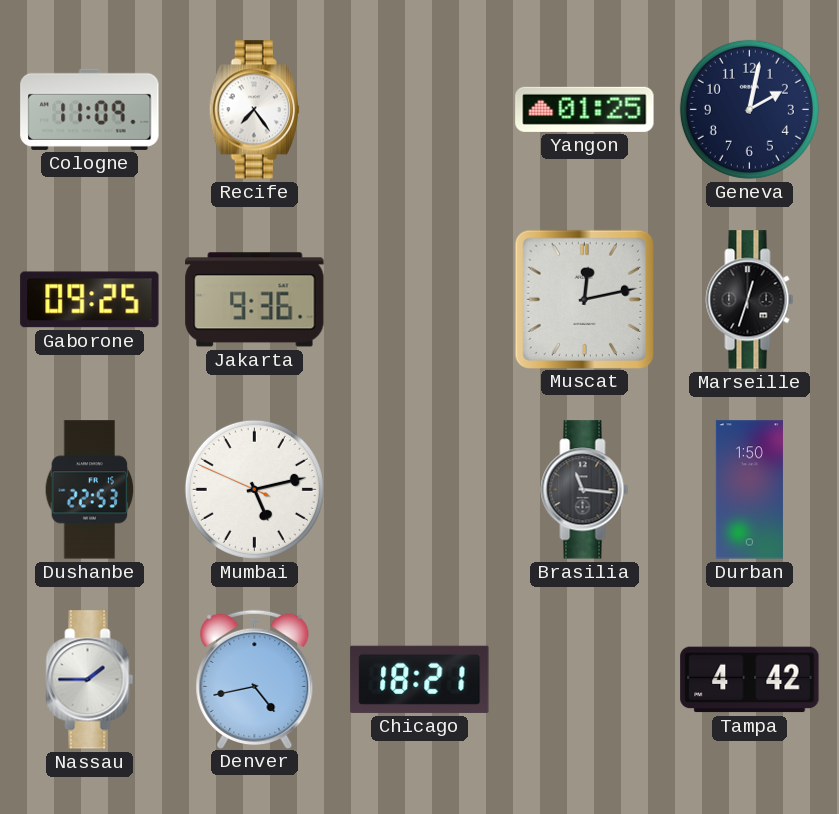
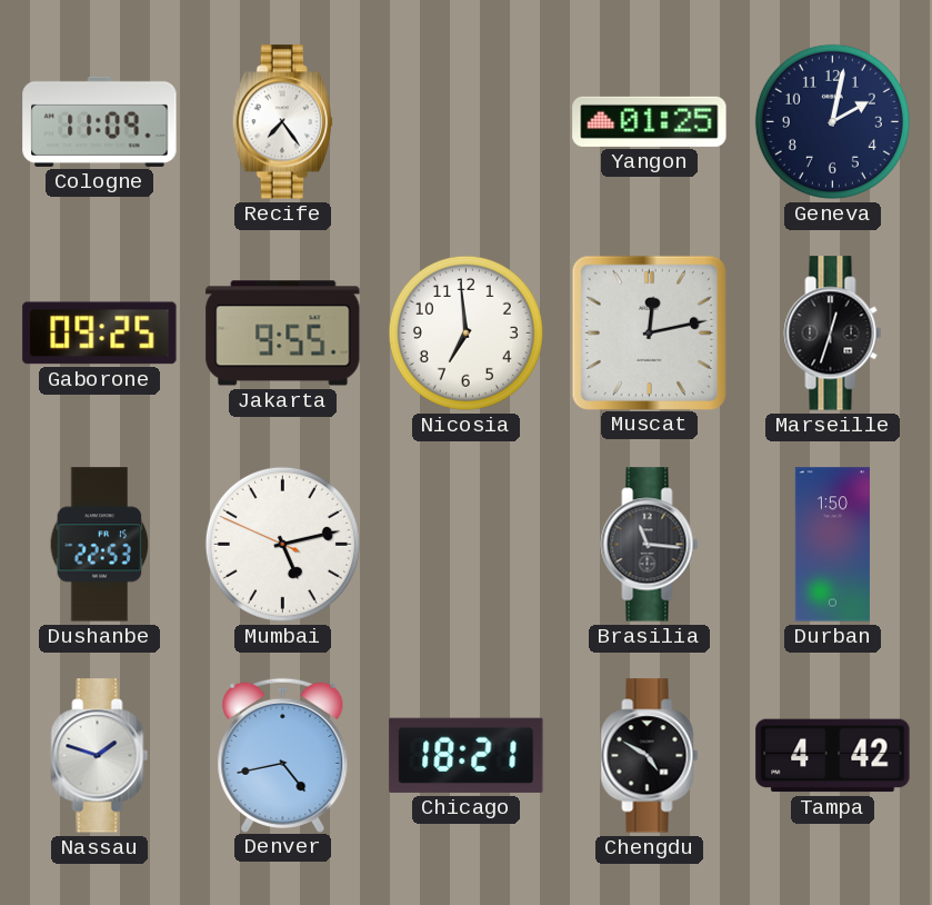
Jakarta: 9:36 -> 9:55
Nicosia: none -> 6:59
Nassau: 1:45 -> 1:48
Chengdu: none -> 4:50
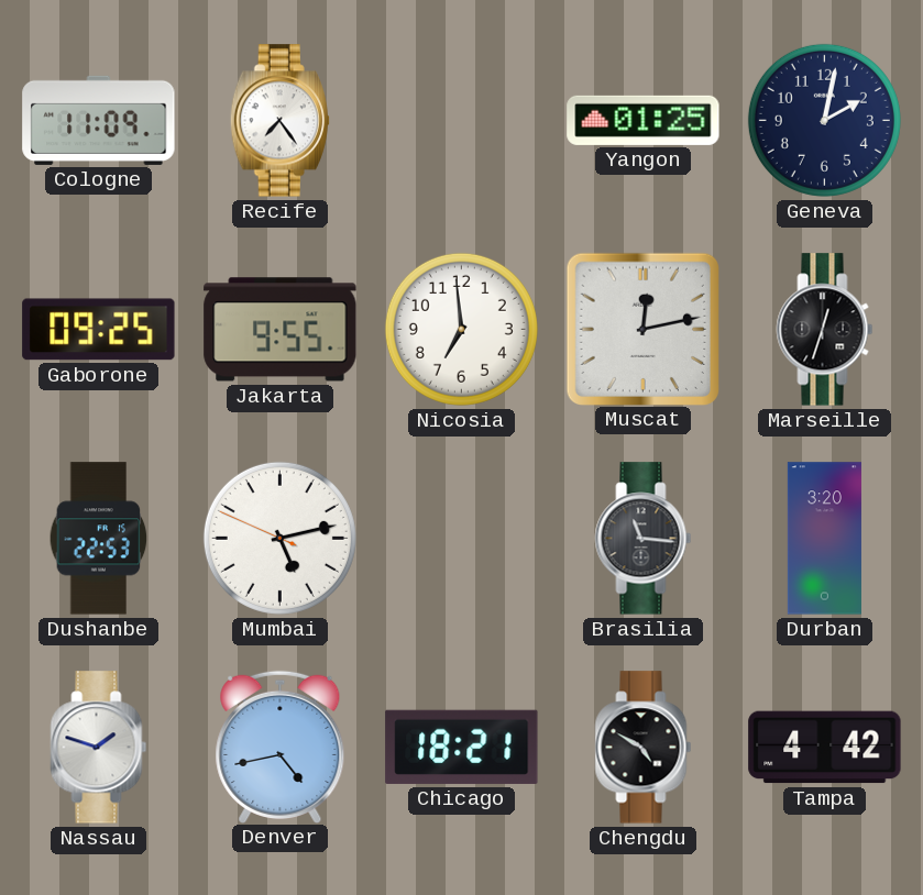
Durban: 1:50 -> 3:20
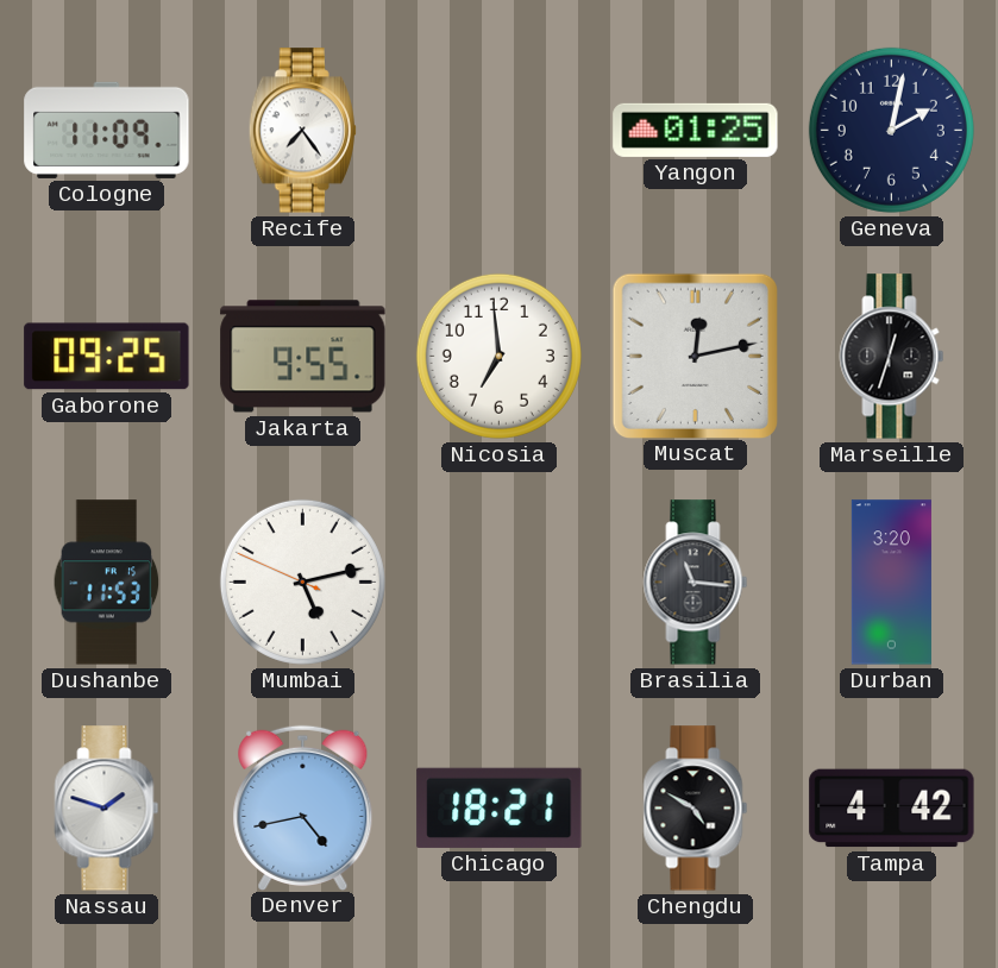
Dushanbe: 22:53 -> 11:53
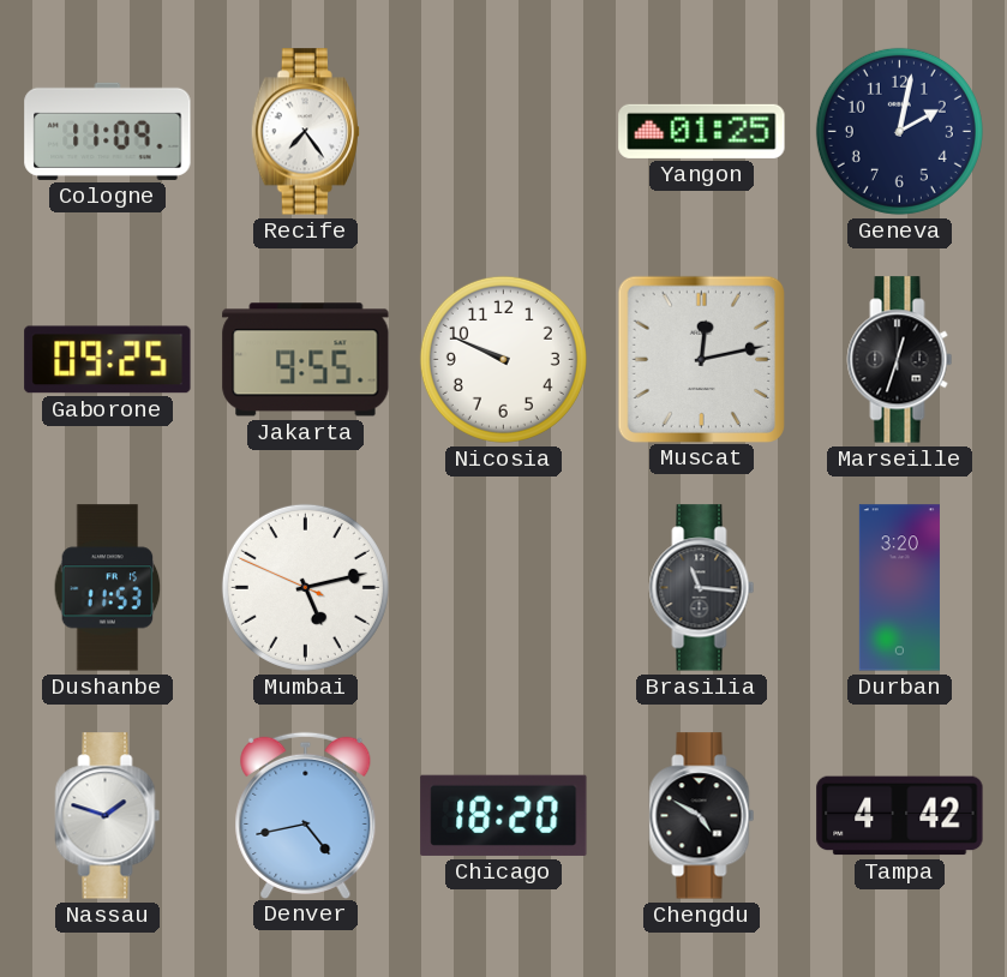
Nicosia: 6:59 -> 9:49
Chicago: 18:21 -> 18:20
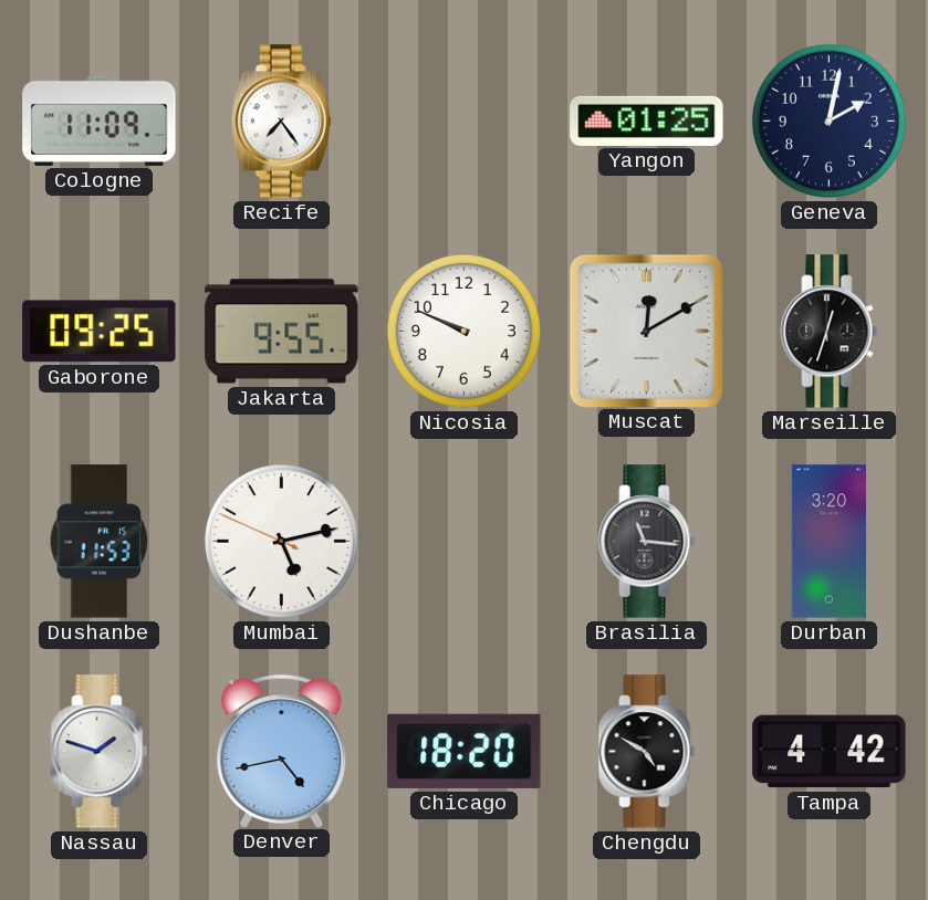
Muscat: 12:13 -> 12:10
